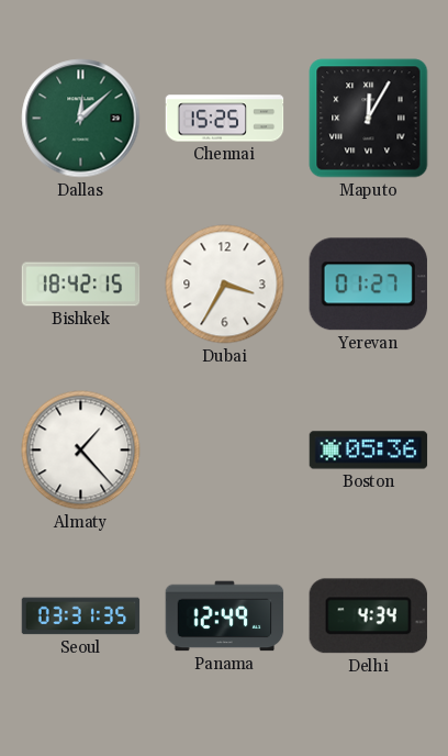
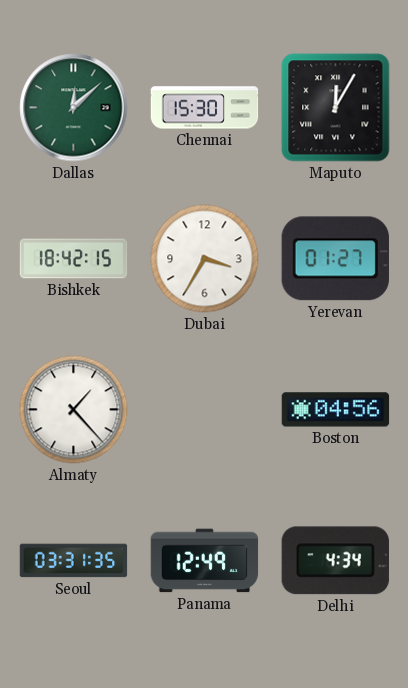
Chennai: 15:25 -> 15:30
Boston: 05:36 -> 04:56
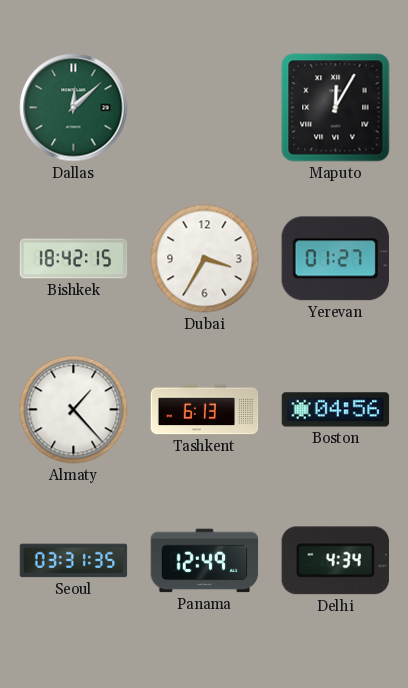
Chennai: 15:30 -> none
Tashkent: none -> 6:13
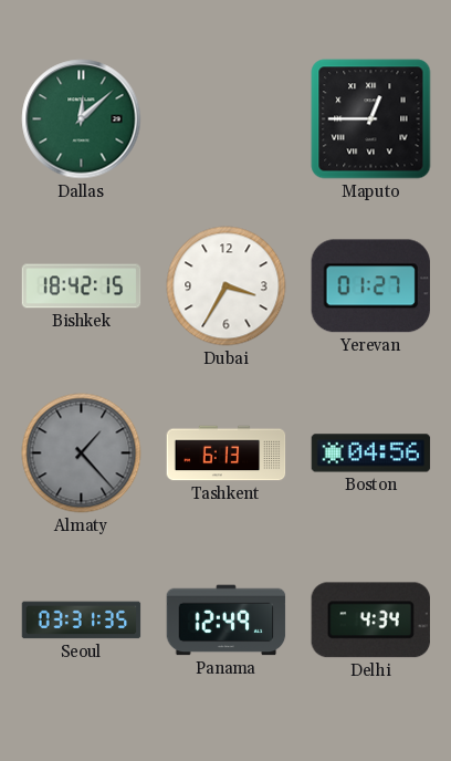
Maputo: 12:05 -> 12:45
Almaty dial: white -> grey
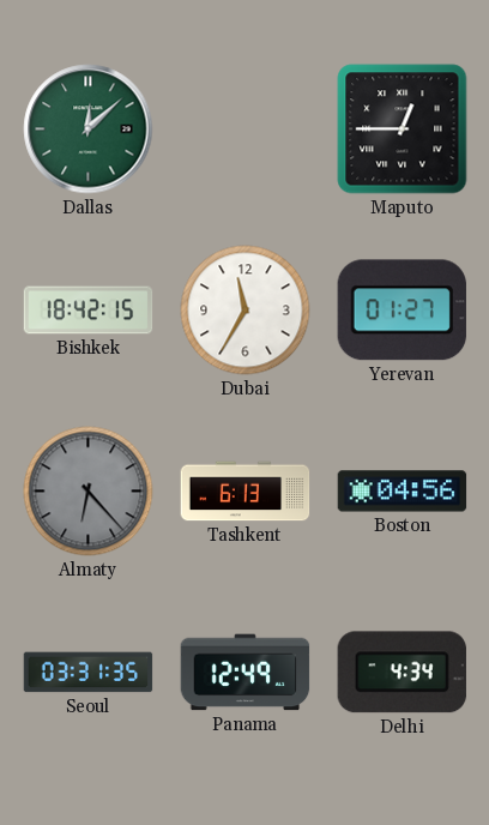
Dubai: 3:35 -> 11:35
Almaty: 1:23 -> 6:23
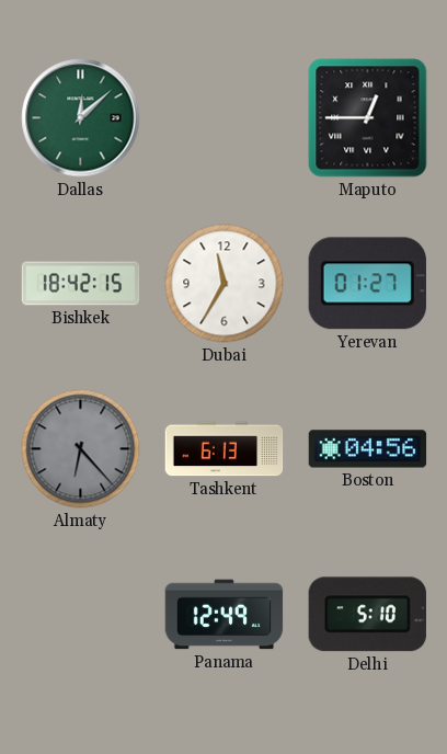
Seoul: 03:31 -> none
Delhi: 4:34 -> 5:10
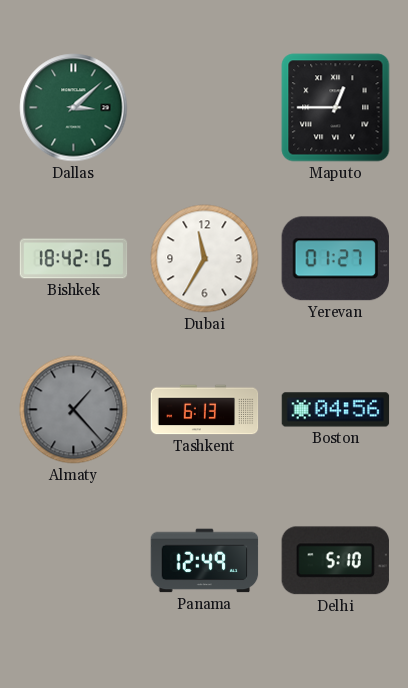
Dallas: 12:08 -> 3:08
Almaty: 6:23 -> 1:23
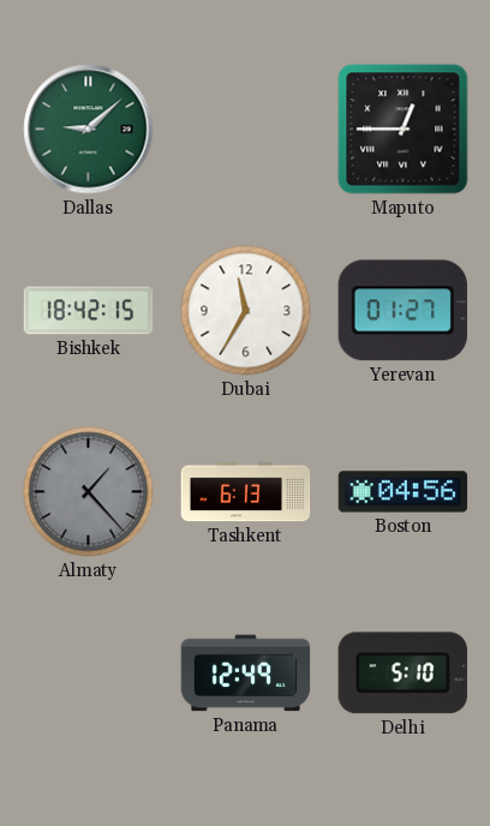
Dallas: 3:08 -> 9:08
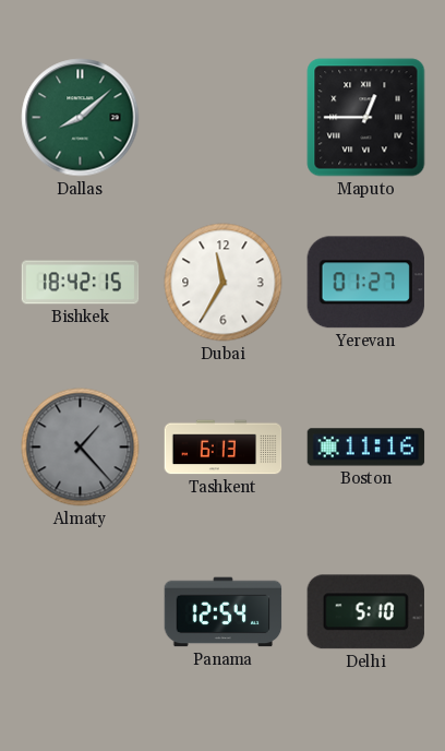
Dallas: 9:08 -> 8:08
Boston: 04:56 -> 11:16
Panama: 12:49 -> 12:54
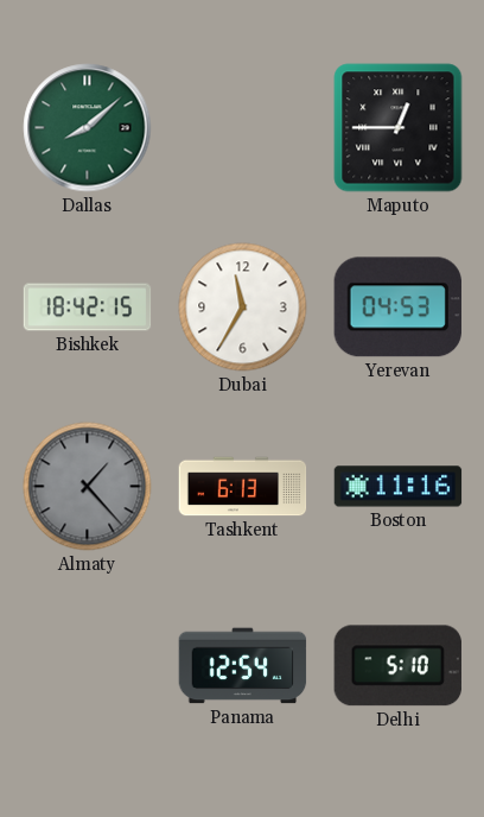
Yerevan: 01:27 -> 04:53
